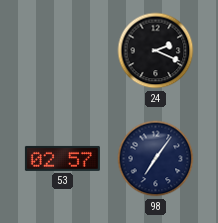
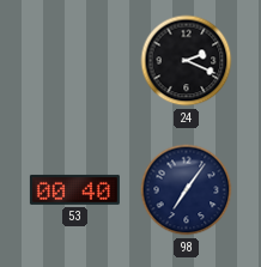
53: 02:57 -> 00:40
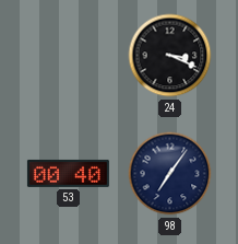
24: 2:19 -> 3:19
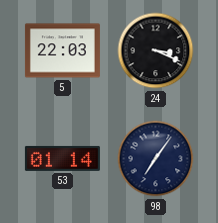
5: none -> 22:03
53: 00:40 -> 01:14
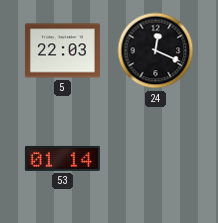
24: 3:19 -> 12:19
98: 7:06 -> none
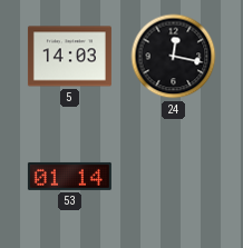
5: 22:03 -> 14:03
24: 12:19 -> 12:17
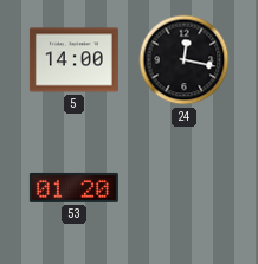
5: 14:03 -> 14:00
53: 01:14 -> 01:20
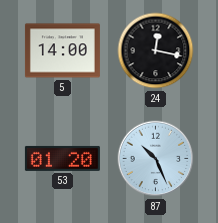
87: none -> 10:26
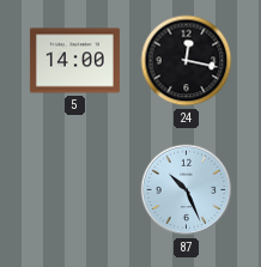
53: 01:20 -> none
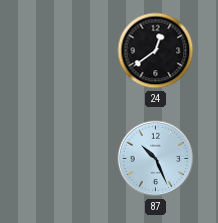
5: 14:00 -> none
24: 12:17 -> 12:39
